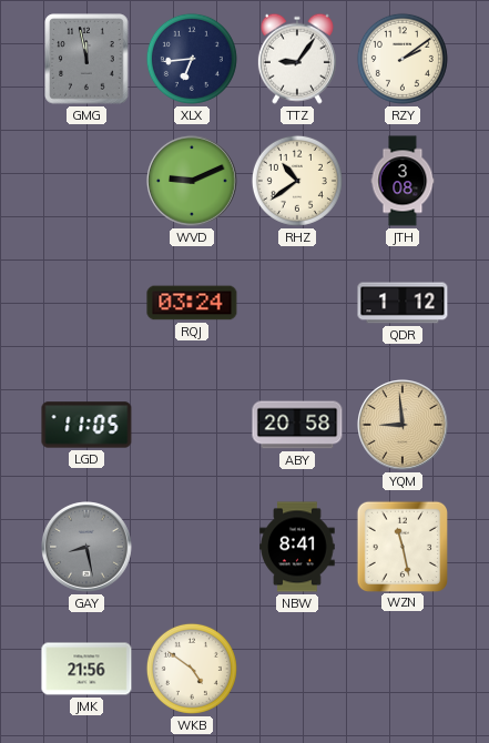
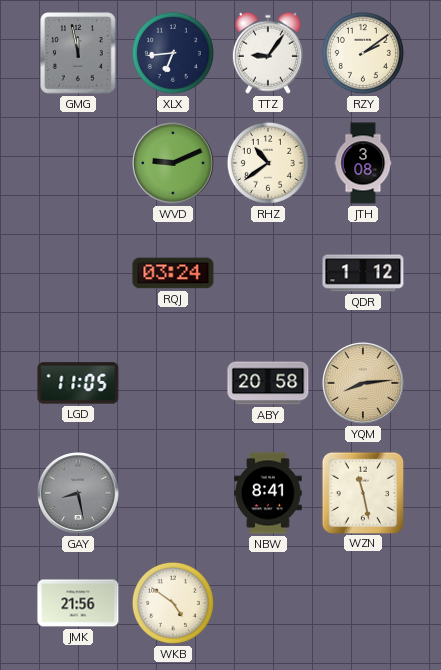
YQM: 8:59 -> 8:14
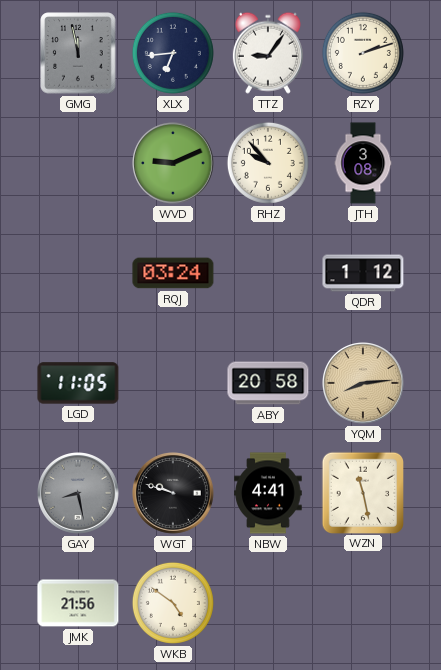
RZY: 2:09 -> 2:12
RHZ: 10:39 -> 9:53
WGT: none -> 9:48
NBW: 8:41 -> 4:41
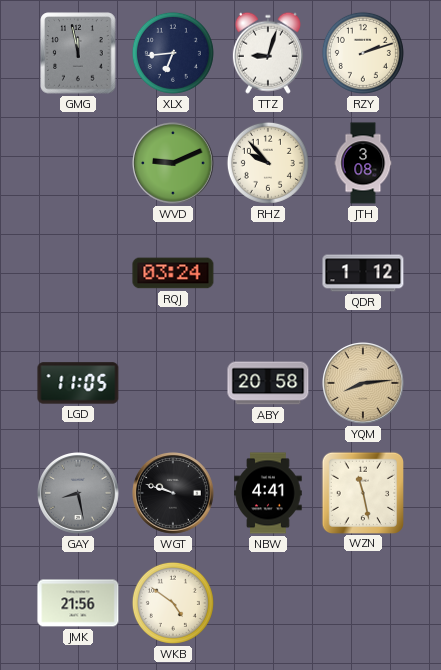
TTZ: 9:06 -> 9:03
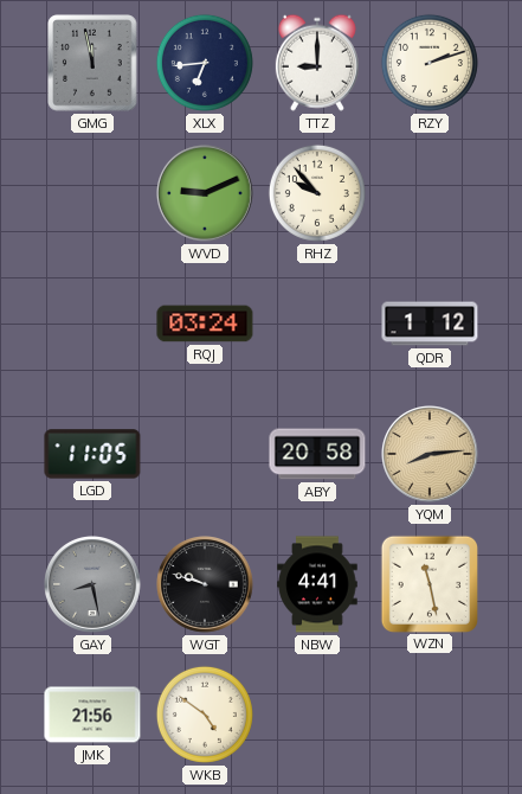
TTZ: 9:03 -> 9:00
JTH: 3:08 -> none
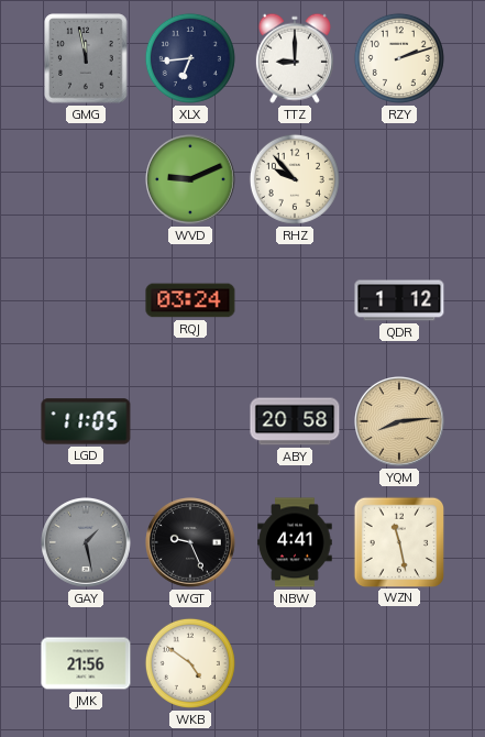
GAY: 8:28 -> 1:28
WGT: 9:48 -> 9:26
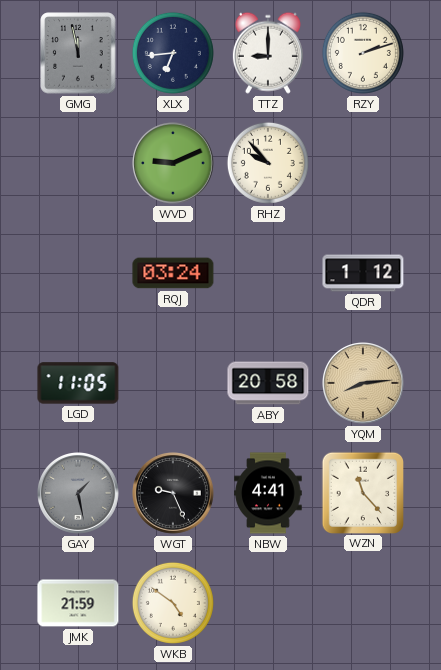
WZN: 11:28 -> 11:23
JMK: 21:56 -> 21:59
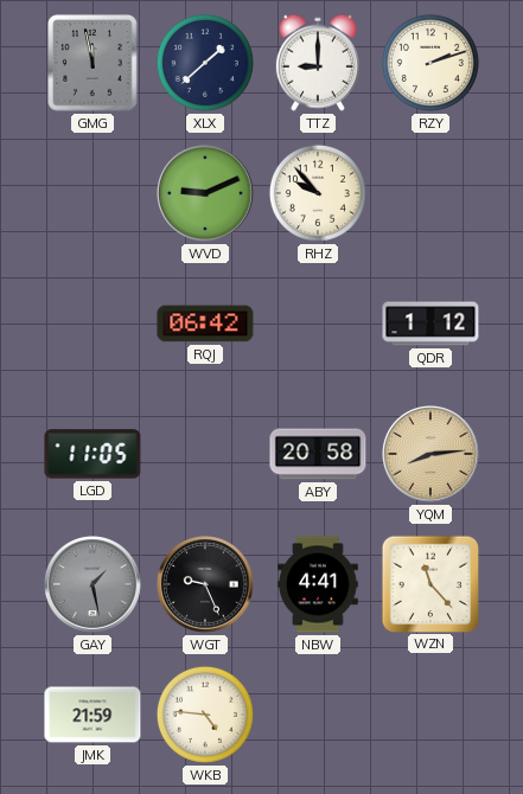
XLX: 6:44 -> 1:38
RQJ: 03:24 -> 06:42
WKB: 4:51 -> 4:46
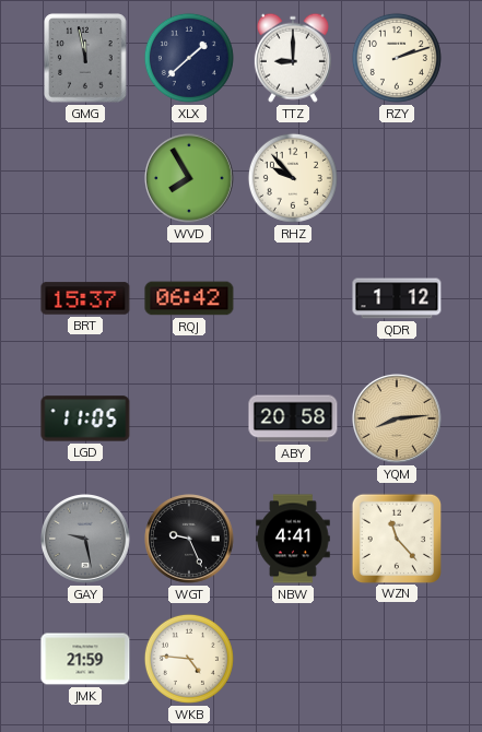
WVD: 9:11 -> 7:55
BRT: none -> 15:37
GAY: 1:28 -> 9:28
